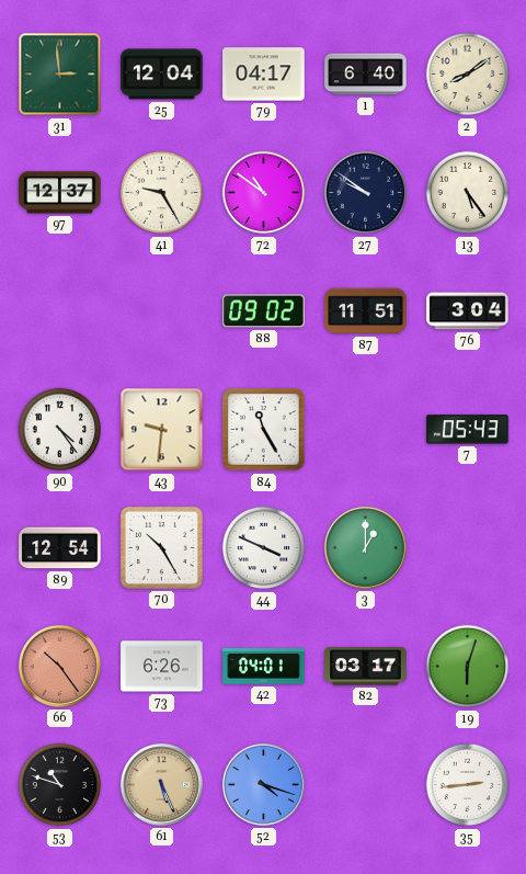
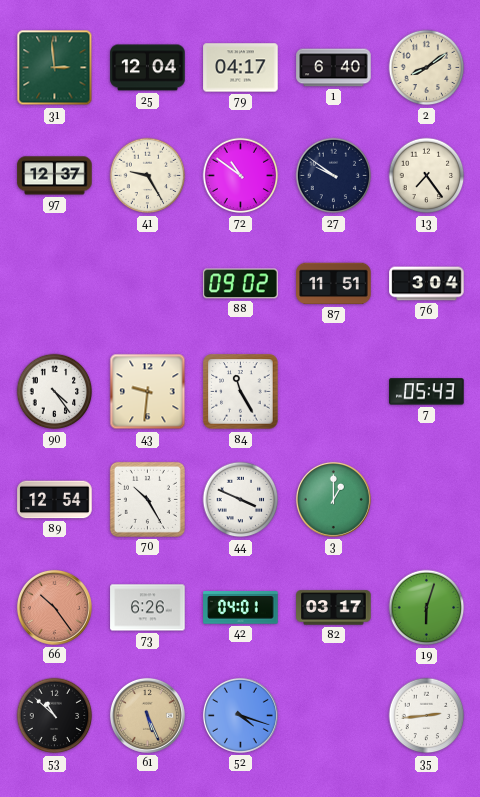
13: 5:24 -> 7:24
53: 10:48 -> 10:52
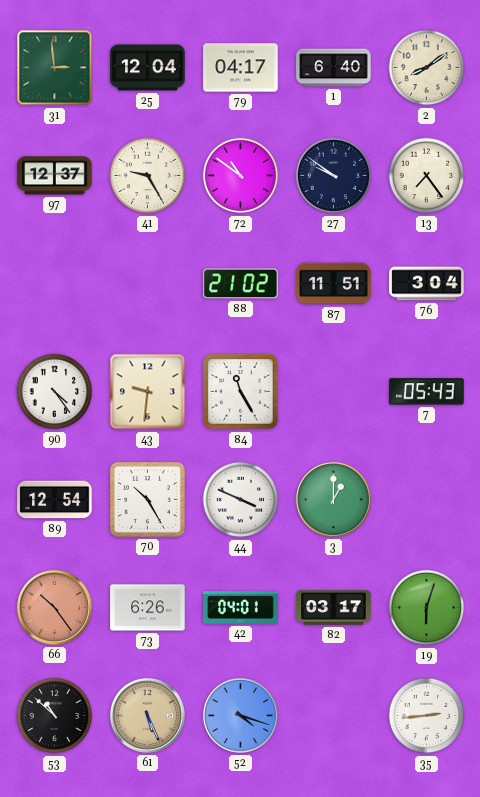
88: 09:02 -> 21:02
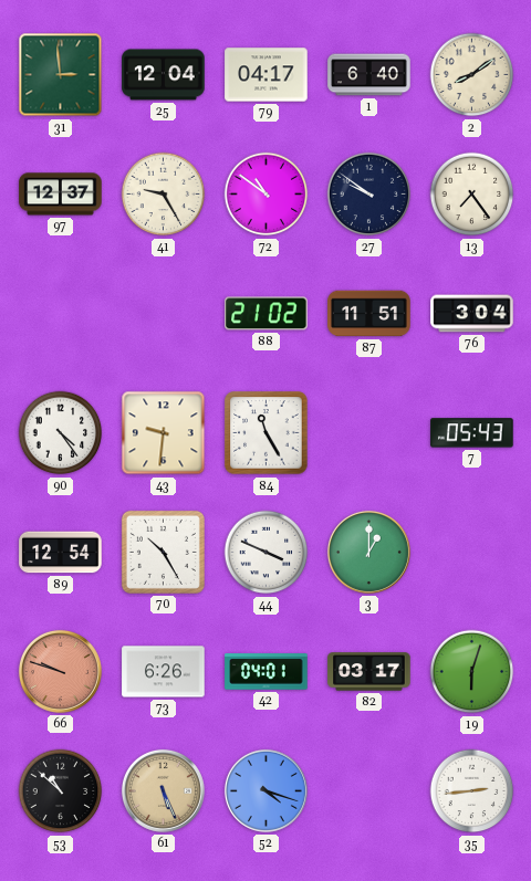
66: 10:24 -> 9:48
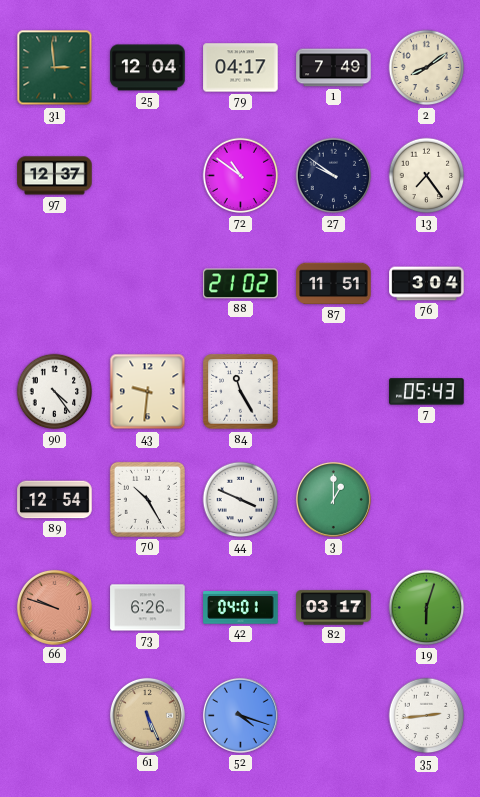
1: 6:40 -> 7:49
41: 9:25 -> none
53: 10:52 -> none
